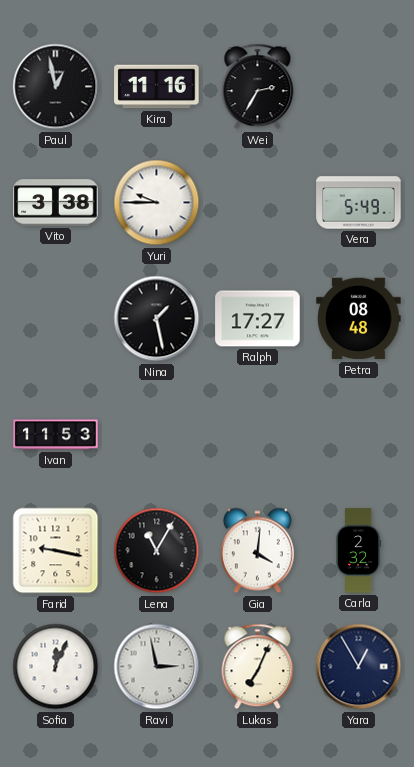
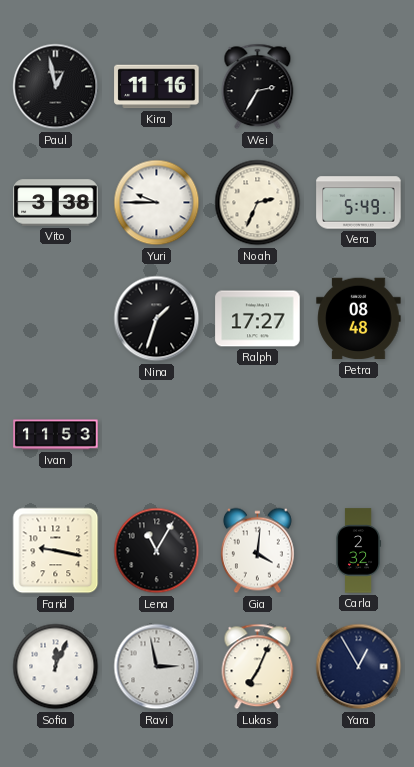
Noah: none -> 2:34
Nina: 1:28 -> 1:33
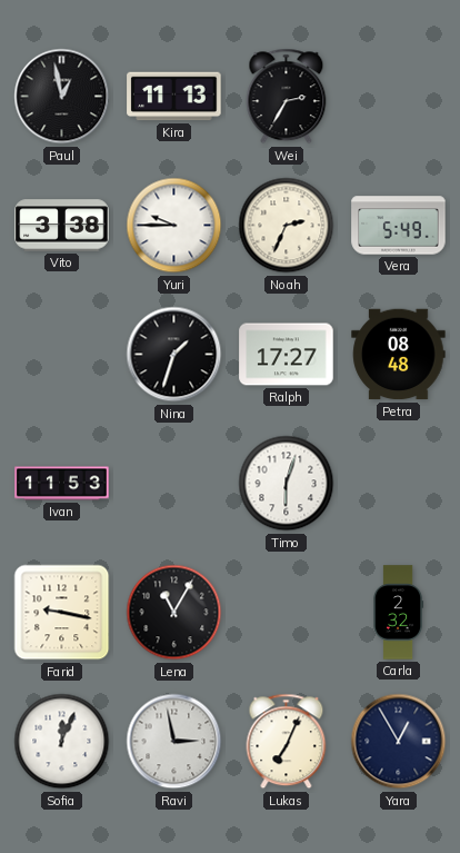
Kira: 11:16 -> 11:13
Timo: none -> 6:03
Gia: 4:01 -> none
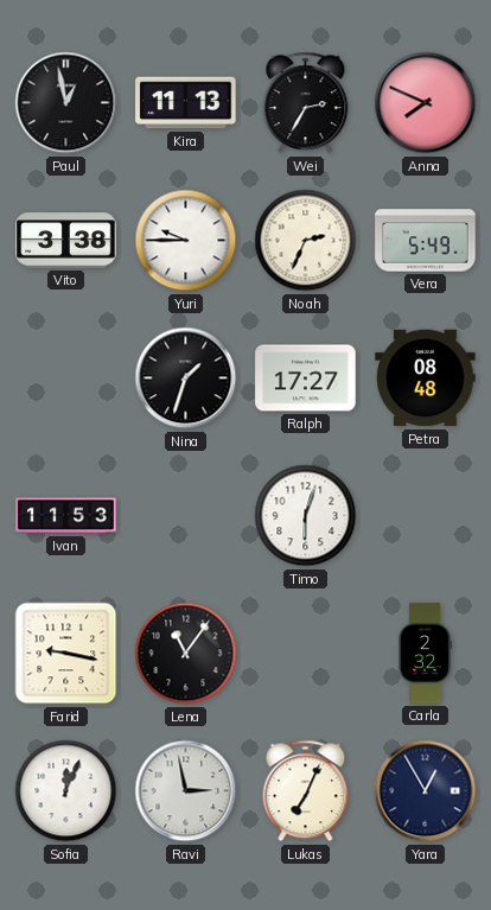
Anna: none -> 7:49
Lena: 11:05 -> 11:06
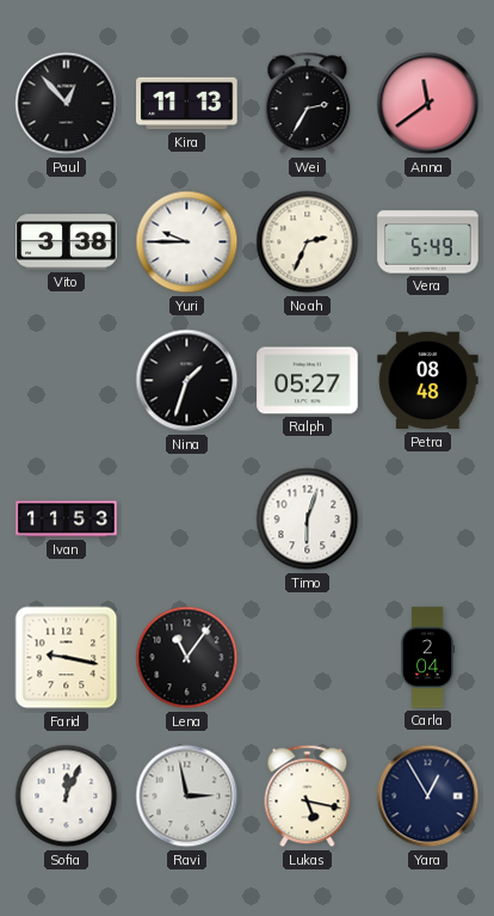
Paul: 12:58 -> 12:53
Anna: 7:49 -> 11:39
Ralph: 17:27 -> 05:27
Carla: 2:32 -> 2:04
Lukas: 7:04 -> 5:17
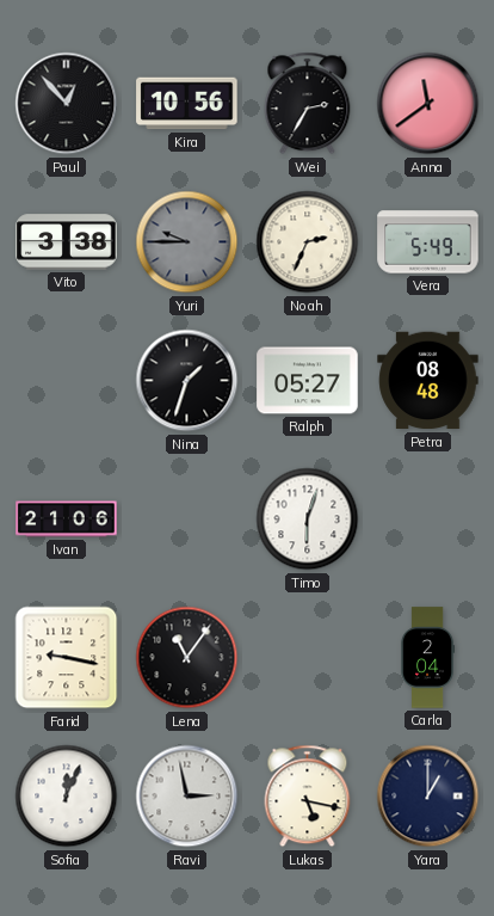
Kira: 11:13 -> 10:56
Yuri dial: white -> grey
Ivan: 11:53 -> 21:06
Yara: 12:55 -> 1:00
